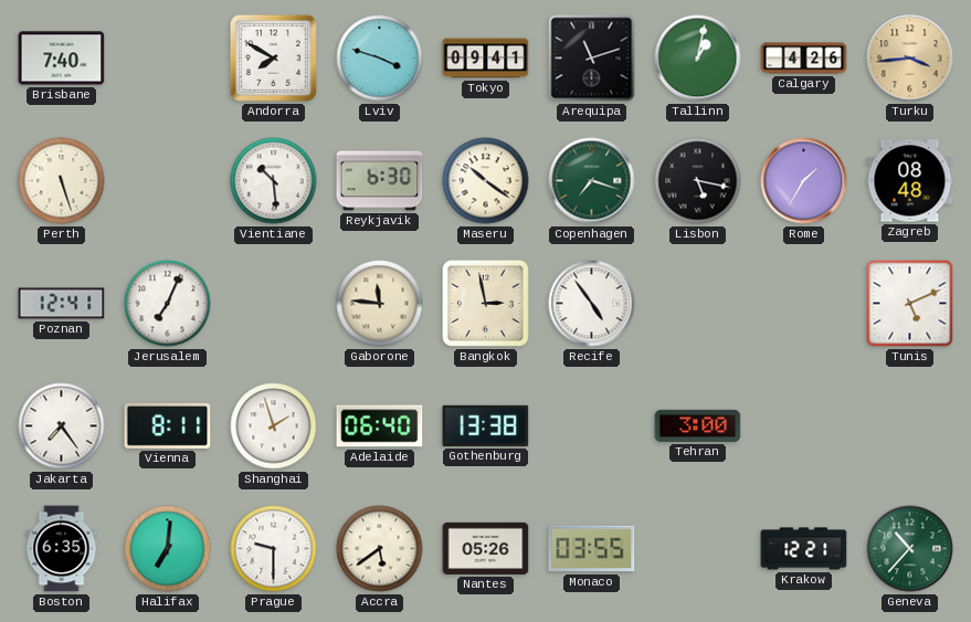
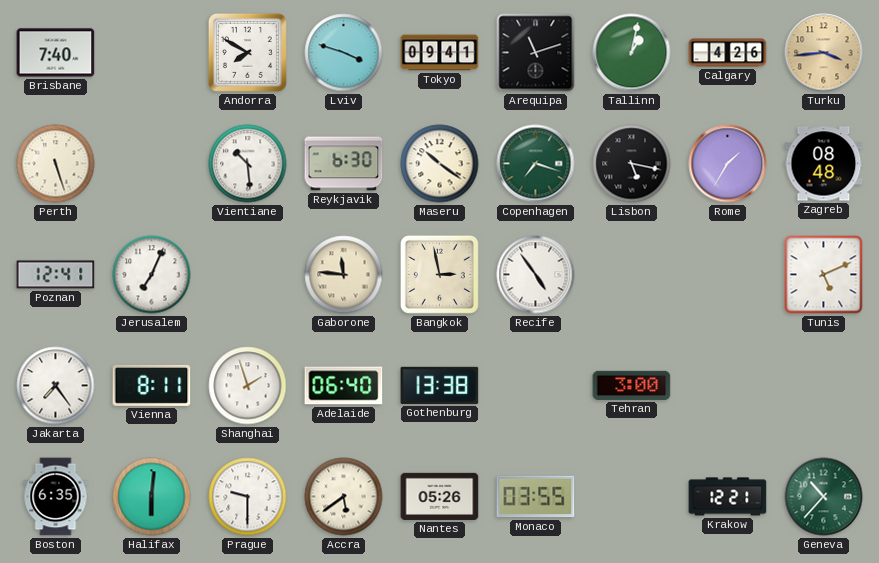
Halifax: 7:01 -> 6:01
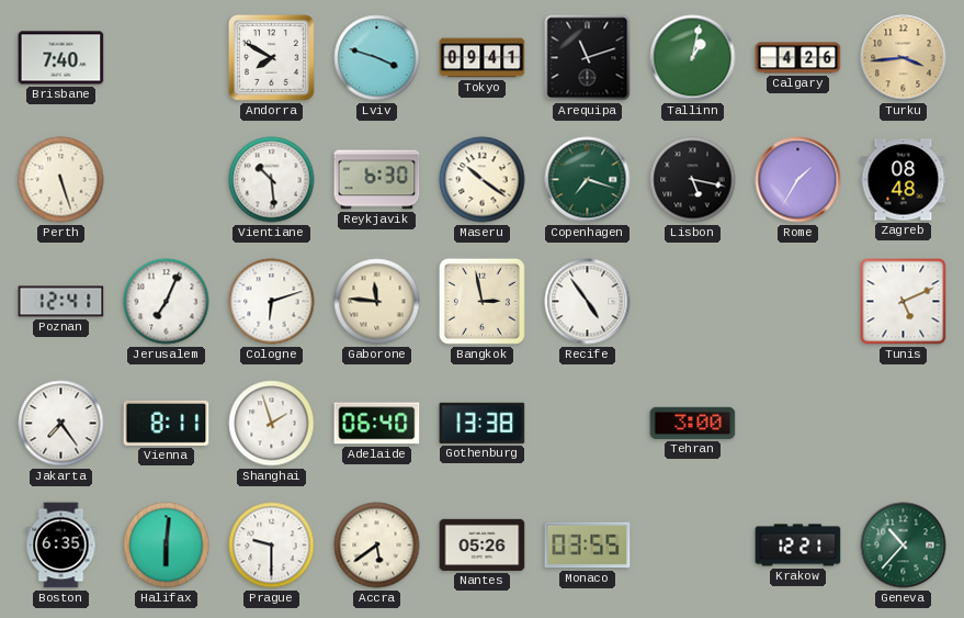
Cologne: none -> 6:12
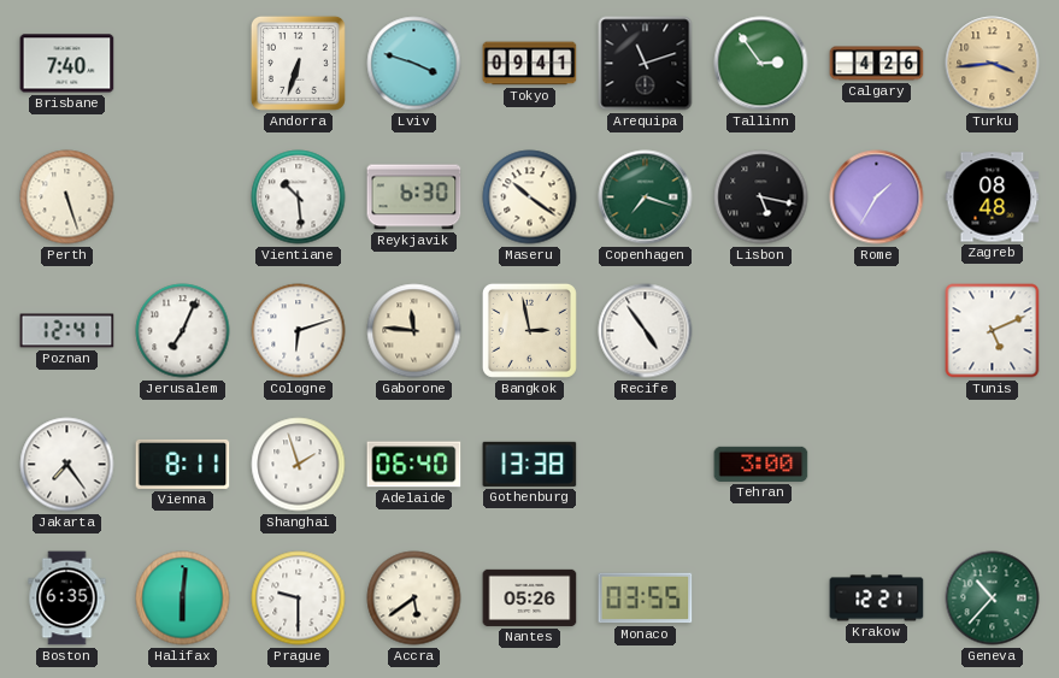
Andorra: 7:50 -> 6:33
Tallinn: 1:02 -> 2:54
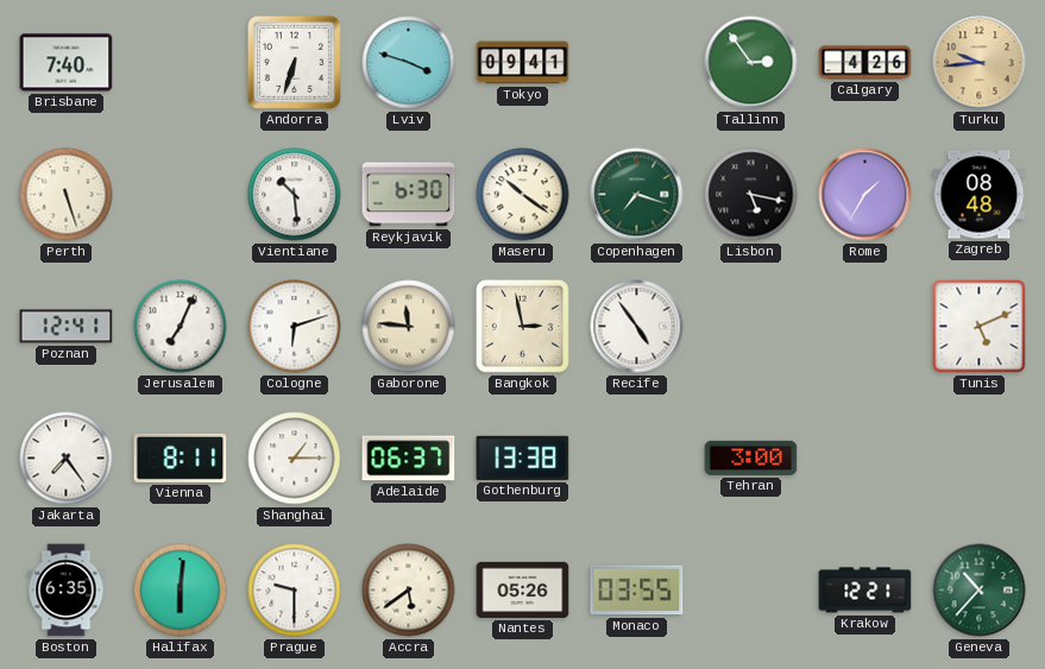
Arequipa: 11:12 -> none
Turku: 3:44 -> 9:44
Shanghai: 1:57 -> 1:15
Adelaide: 06:40 -> 06:37
